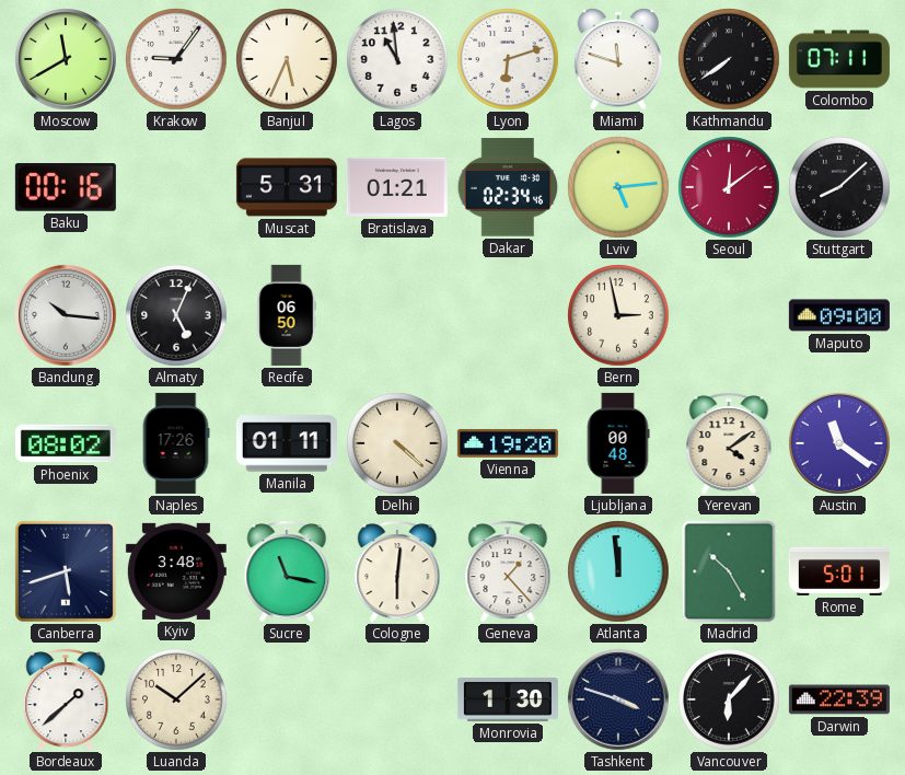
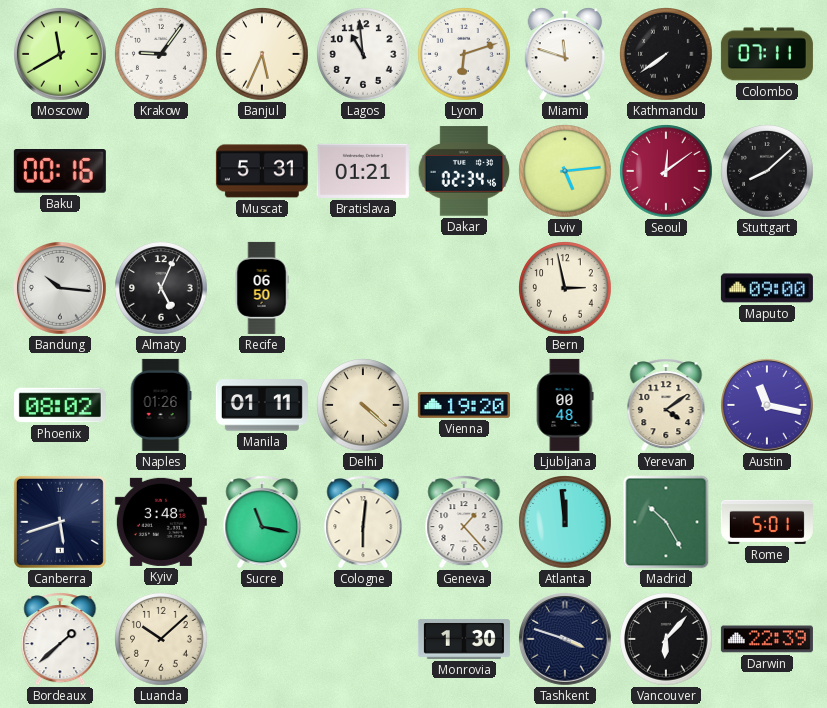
Naples: 17:26 -> 01:26
Austin: 11:21 -> 11:17
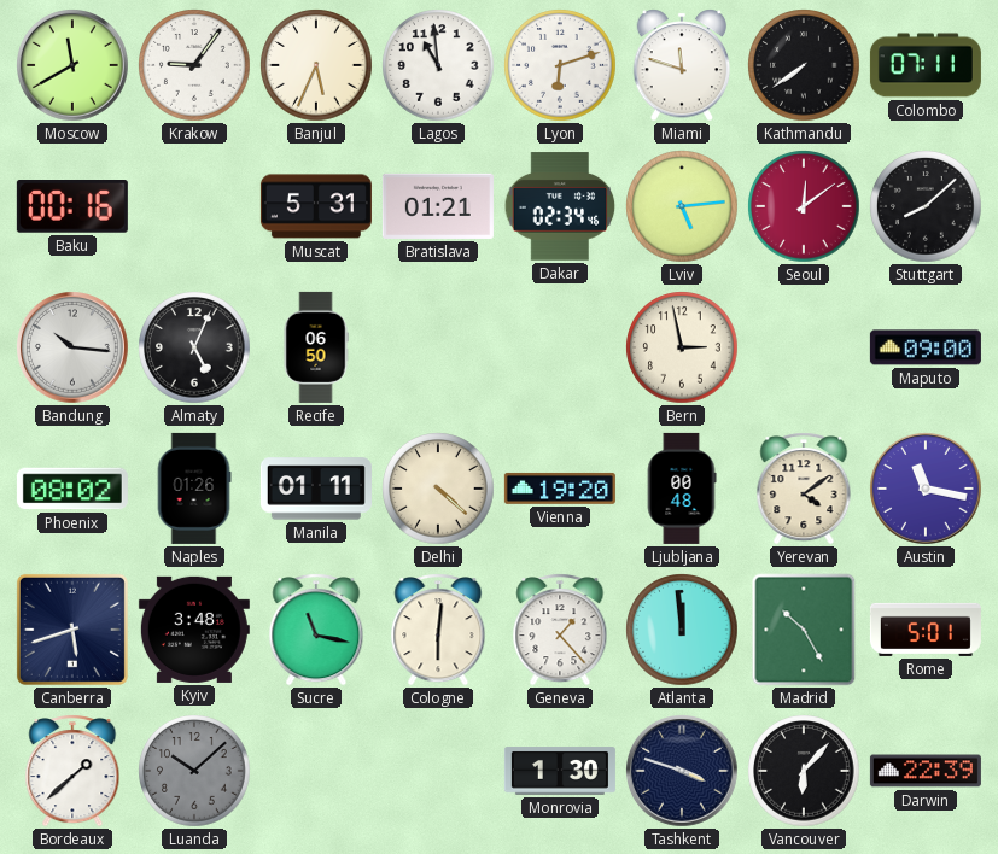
Luanda dial: cream -> grey
